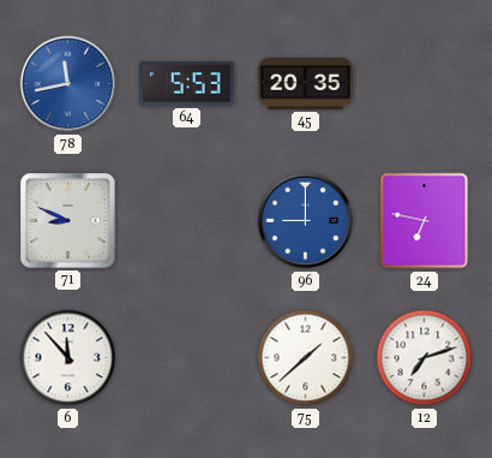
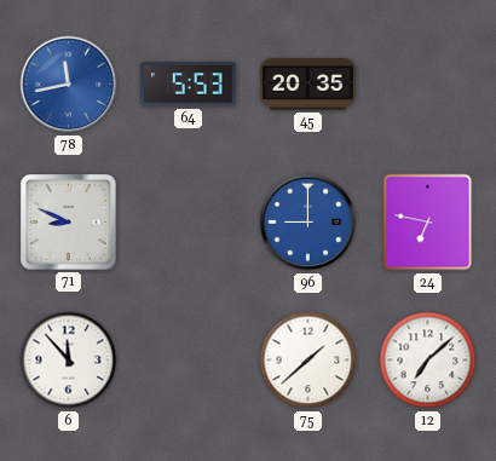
12: 7:12 -> 7:08
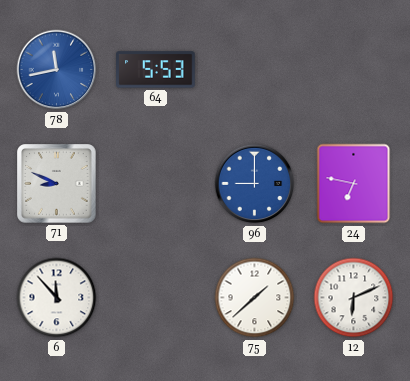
45: 20:35 -> none
12: 7:08 -> 6:11
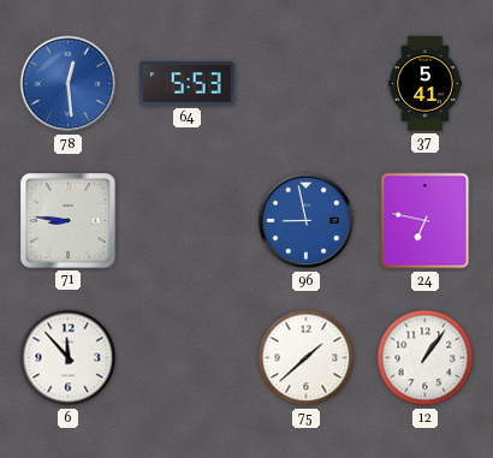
78: 11:43 -> 12:29
37: none -> 5:41
71: 8:49 -> 8:46
96: 9:00 -> 8:58
12: 6:11 -> 1:06
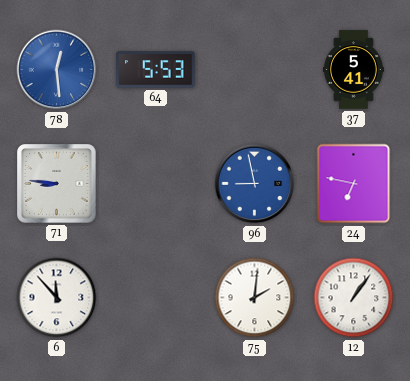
75: 1:38 -> 2:01
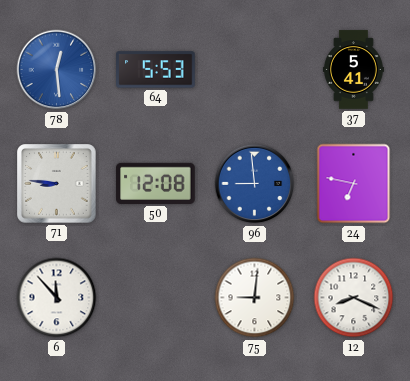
50: none -> 12:08
96: 8:58 -> 8:59
75: 2:01 -> 9:01
12: 1:06 -> 8:19
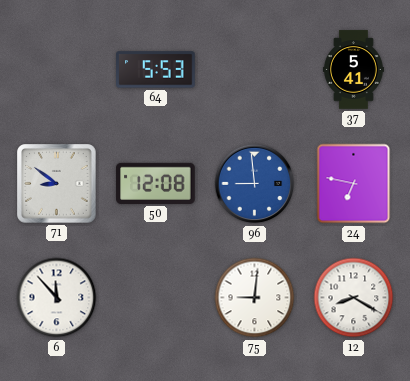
78: 12:29 -> none
71: 8:46 -> 8:51
12: 8:19 -> 8:20
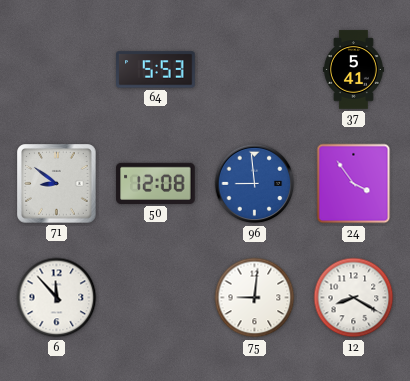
24: 6:47 -> 3:54
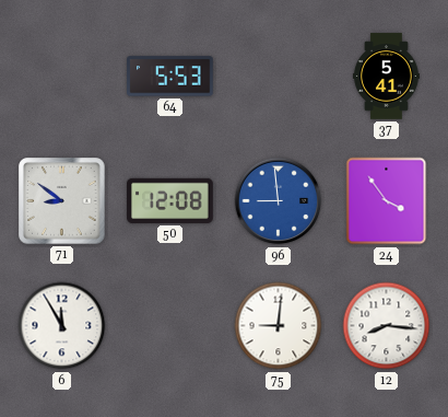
6: 11:53 -> 11:55
12: 8:20 -> 8:16
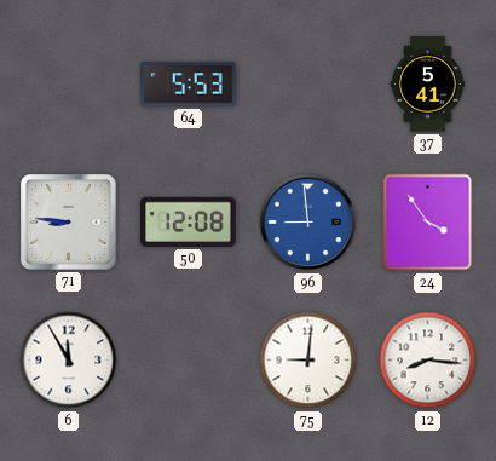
71: 8:51 -> 8:46
